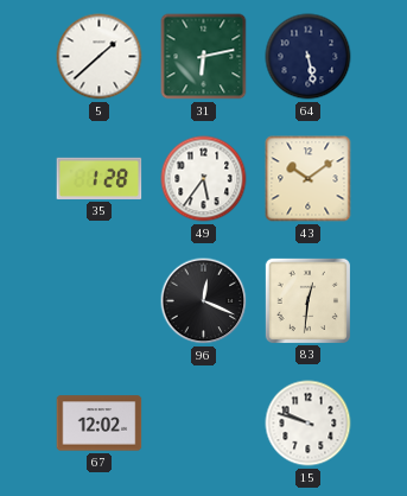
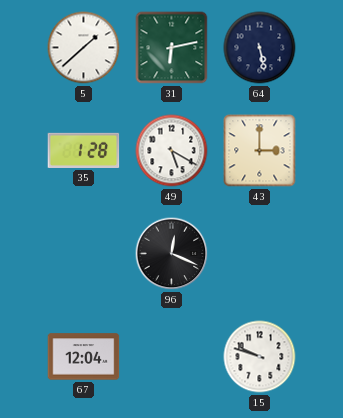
49: 5:36 -> 5:20
43: 10:09 -> 3:00
83: 12:31 -> none
67: 12:02 -> 12:04
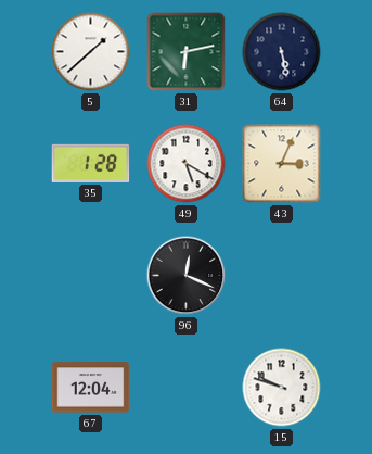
43: 3:00 -> 3:04
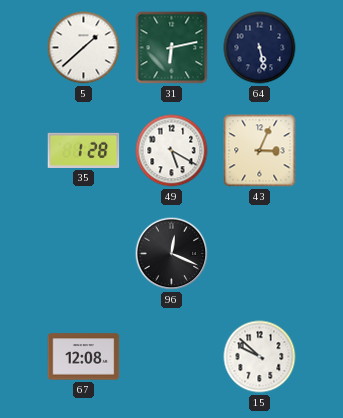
67: 12:04 -> 12:08
15: 9:48 -> 9:52
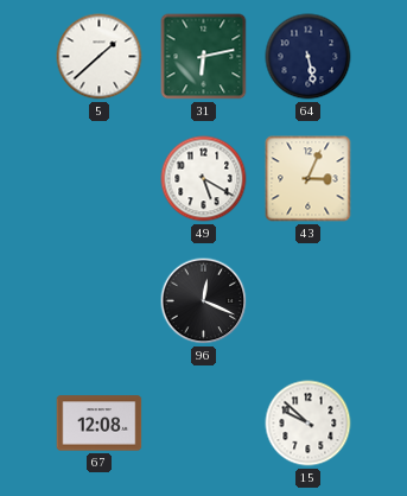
35: 1:28 -> none
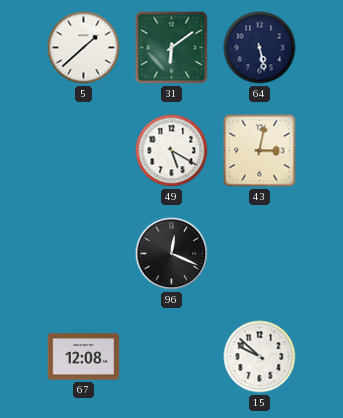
31: 6:13 -> 6:09
43: 3:04 -> 3:02
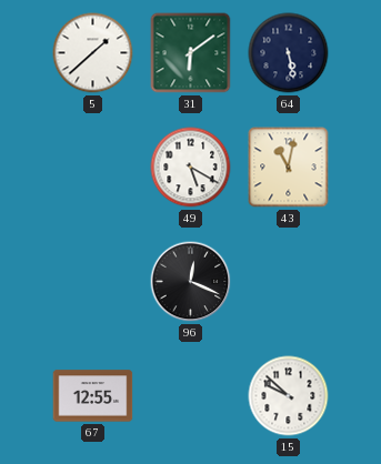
43: 3:02 -> 11:02
67: 12:08 -> 12:55
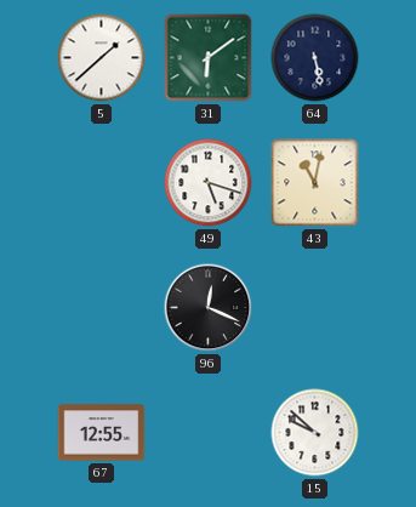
49: 5:20 -> 5:18
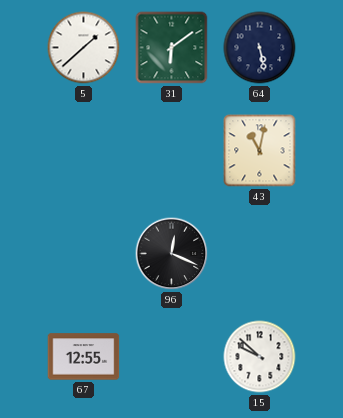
49: 5:18 -> none
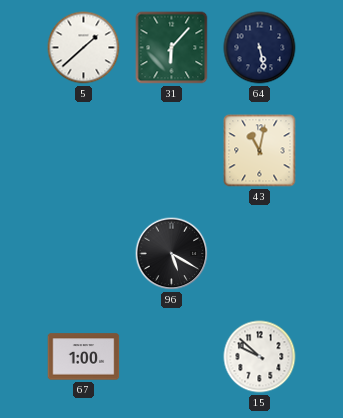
31: 6:09 -> 6:07
96: 12:19 -> 5:20
67: 12:55 -> 1:00
